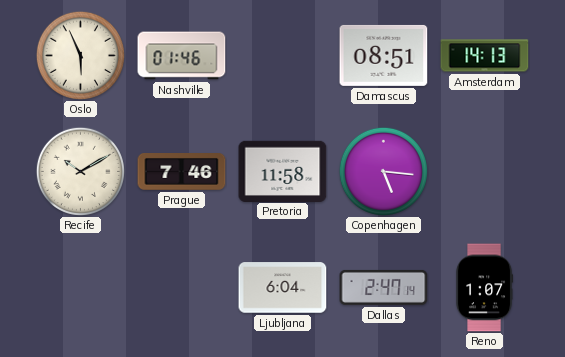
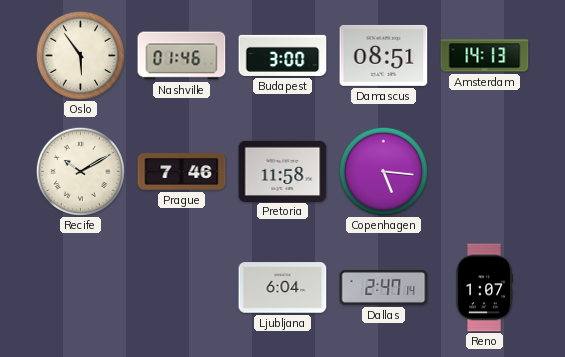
Oslo: 5:56 -> 5:54
Budapest: none -> 3:00
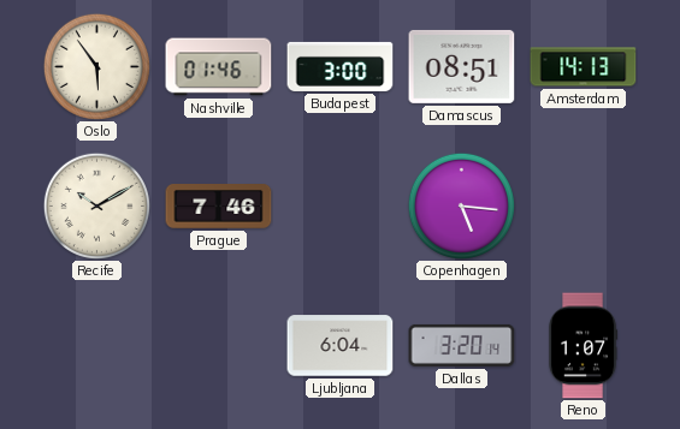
Pretoria: 11:58 -> none
Dallas: 2:47 -> 3:20
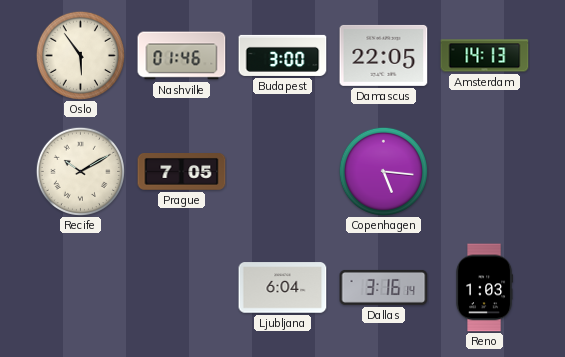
Damascus: 08:51 -> 22:05
Prague: 7:46 -> 7:05
Dallas: 3:20 -> 3:16
Reno: 1:07 -> 1:03
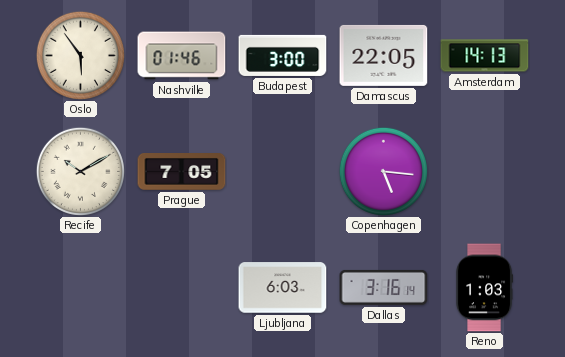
Ljubljana: 6:04 -> 6:03
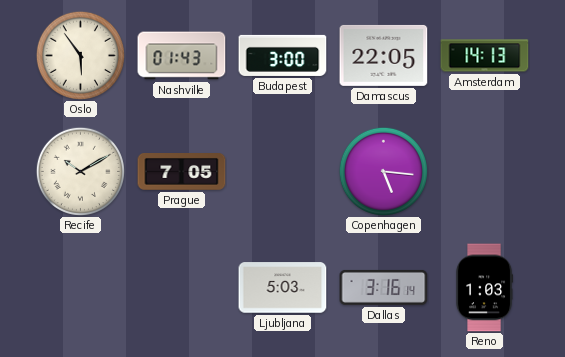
Nashville: 01:46 -> 01:43
Ljubljana: 6:03 -> 5:03
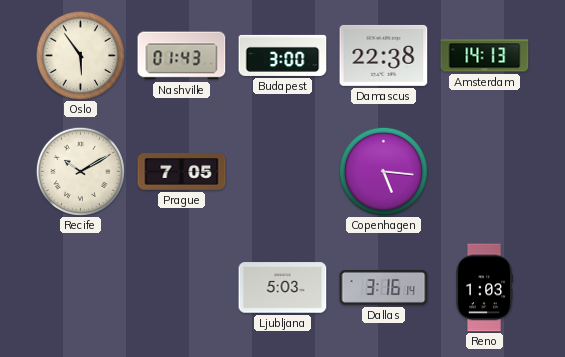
Damascus: 22:05 -> 22:38
